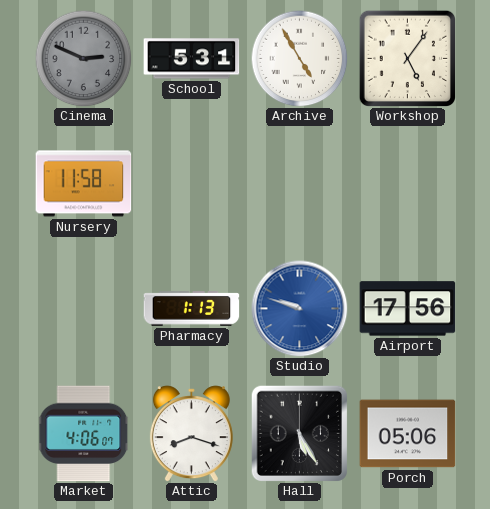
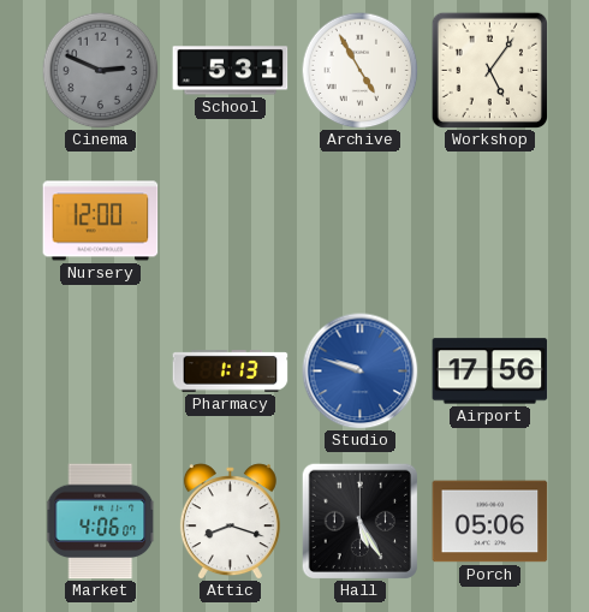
Nursery: 11:58 -> 12:00
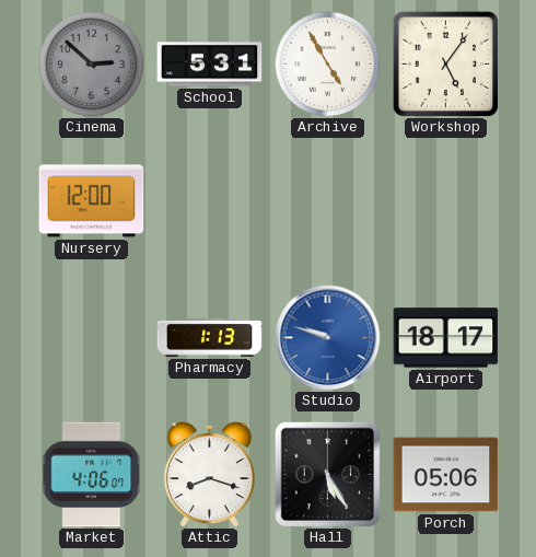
Cinema: 2:49 -> 2:52
Airport: 17:56 -> 18:17
